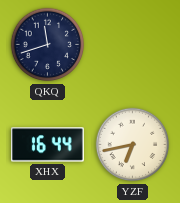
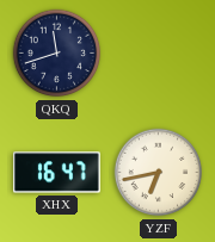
XHX: 16:44 -> 16:47
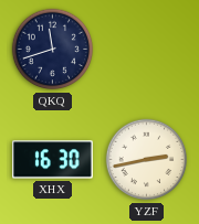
XHX: 16:47 -> 16:30
YZF: 6:43 -> 2:43
